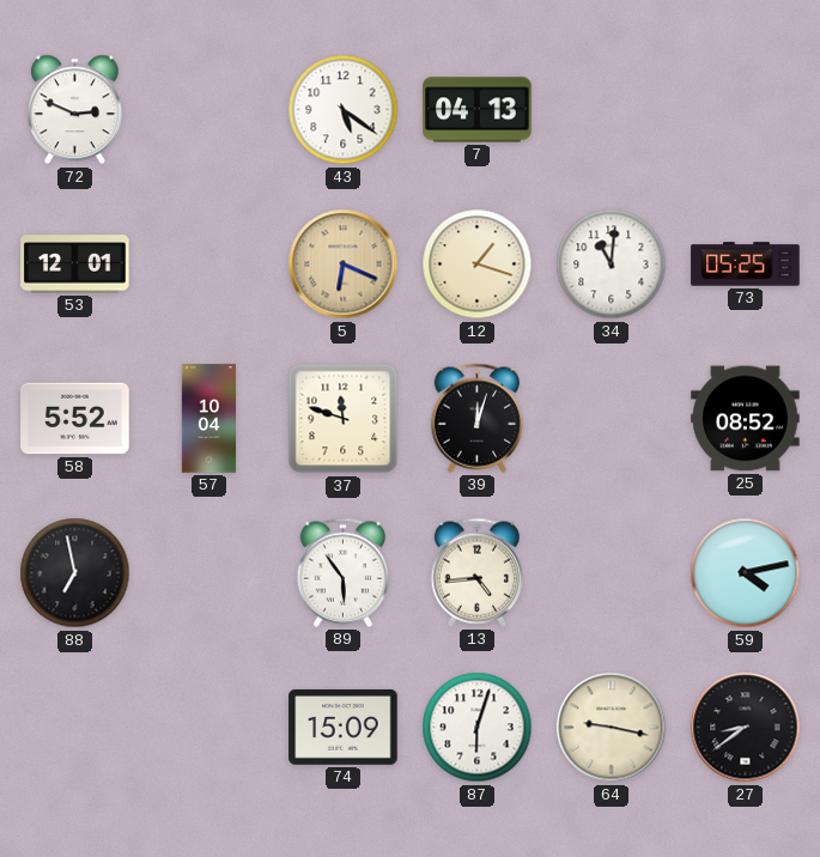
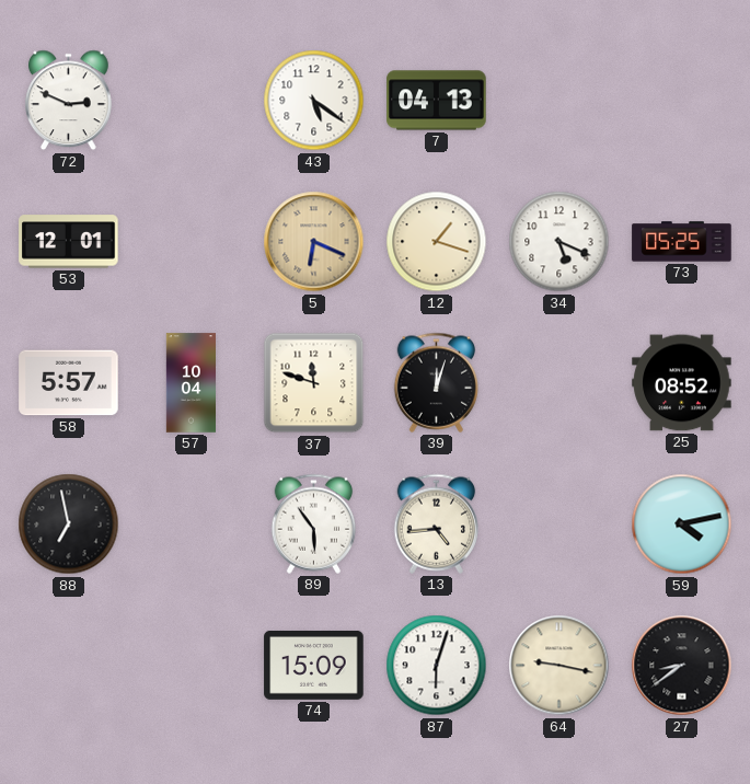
34: 11:01 -> 5:19
58: 5:52 -> 5:57
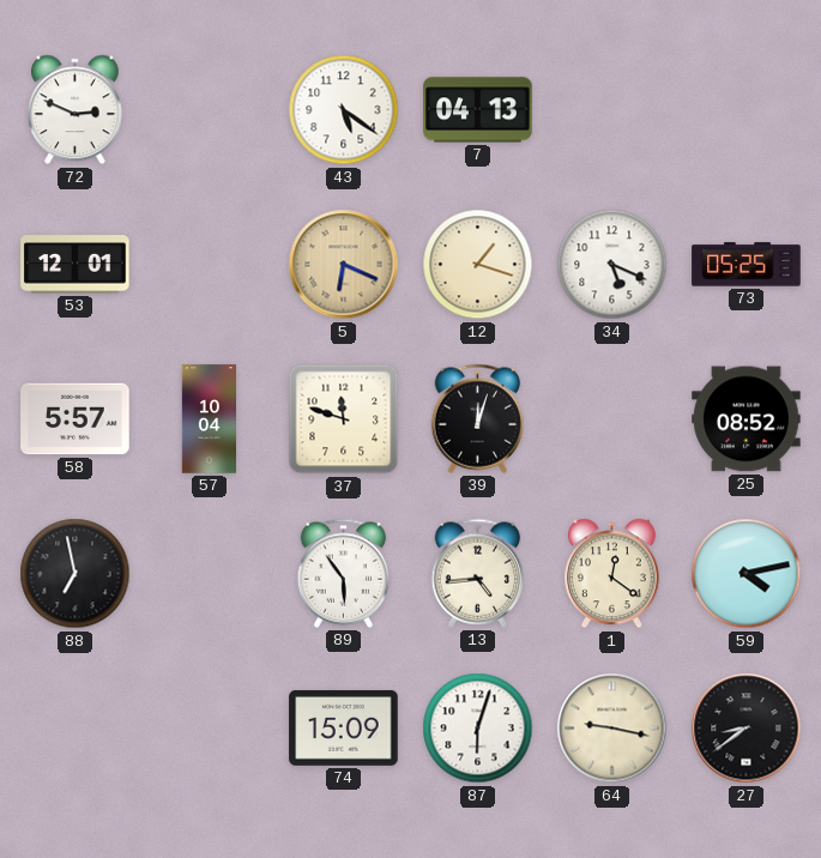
1: none -> 12:21
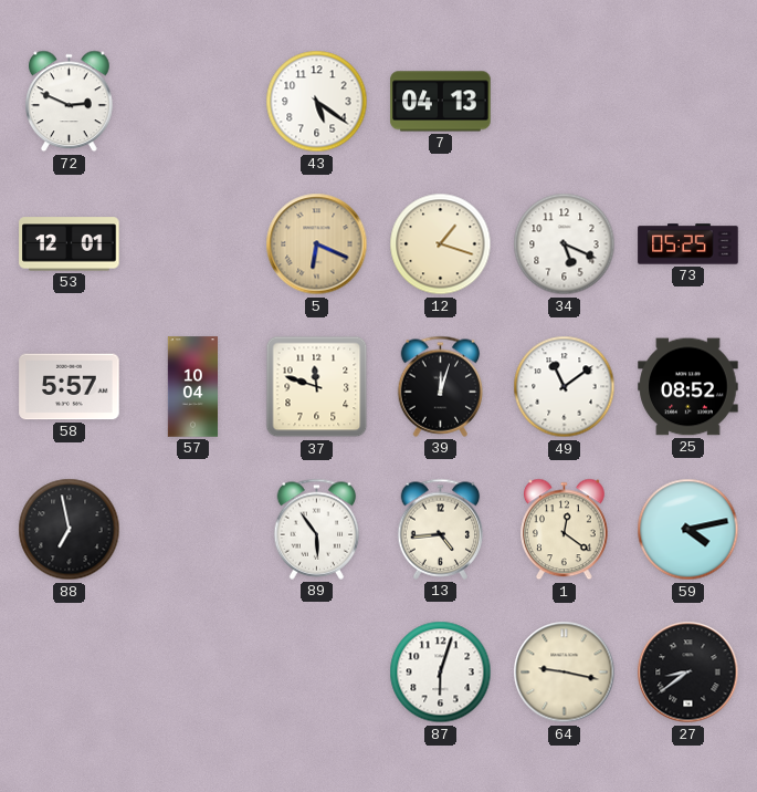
49: none -> 11:09
74: 15:09 -> none
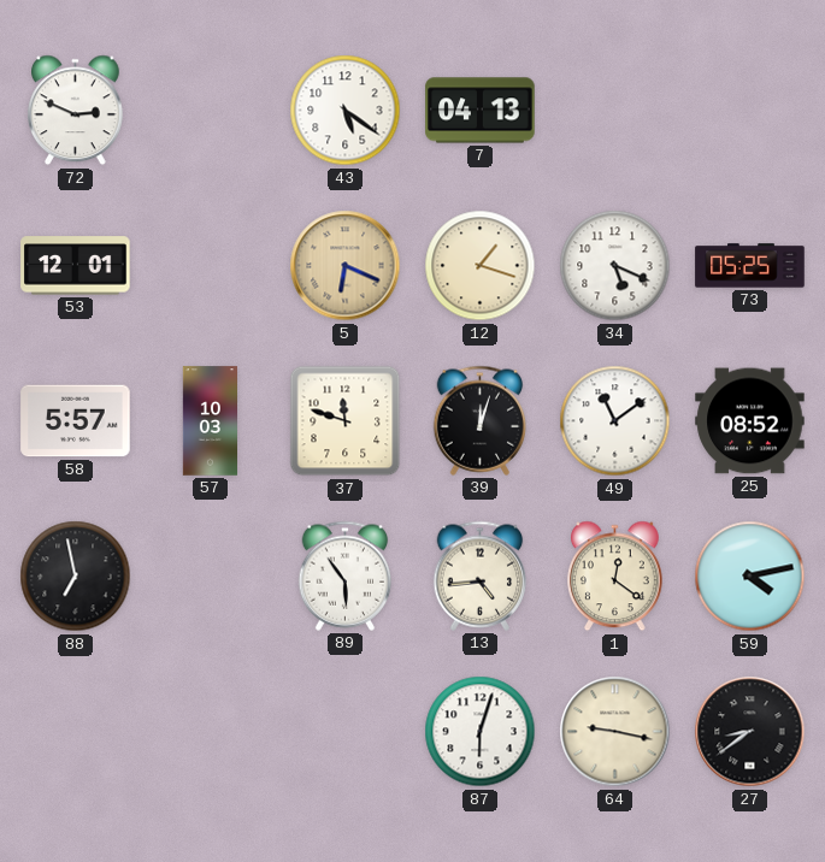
57: 10:04 -> 10:03
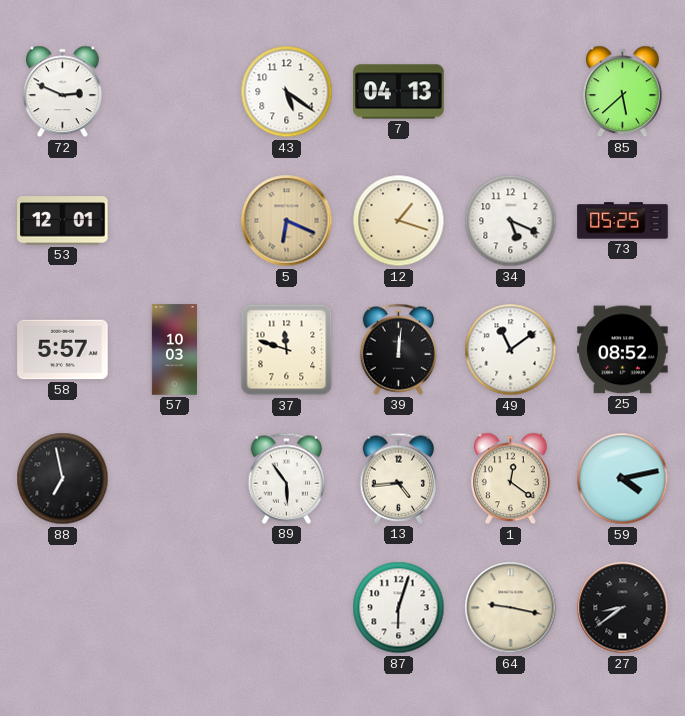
85: none -> 5:38
39: 12:03 -> 12:01
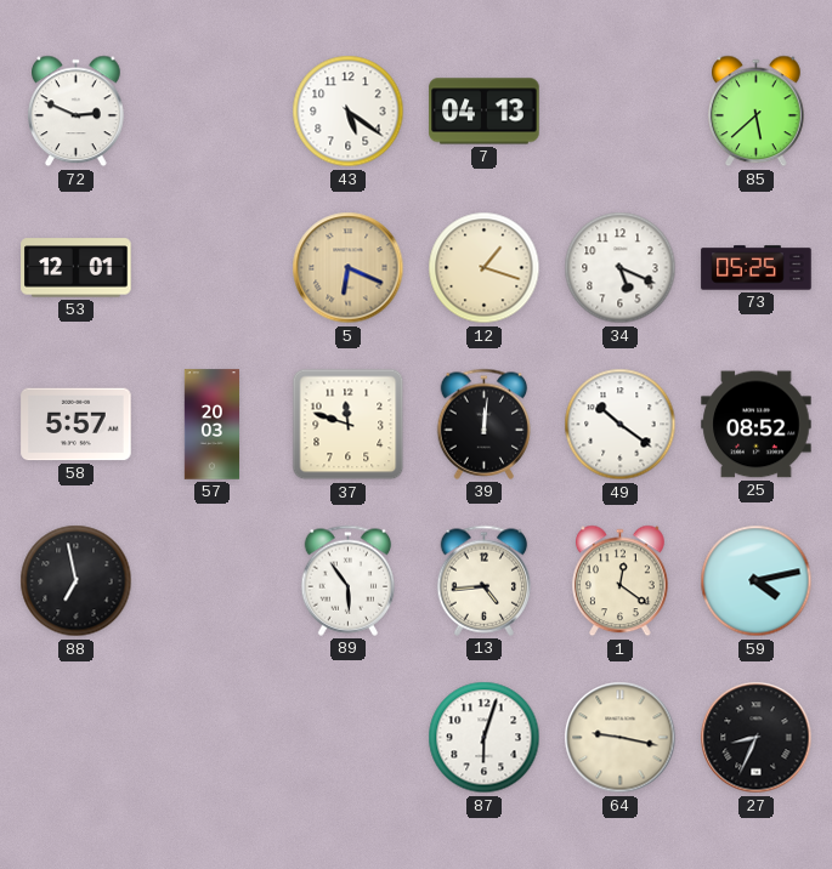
57: 10:03 -> 20:03
49: 11:09 -> 10:21
27: 8:39 -> 8:34
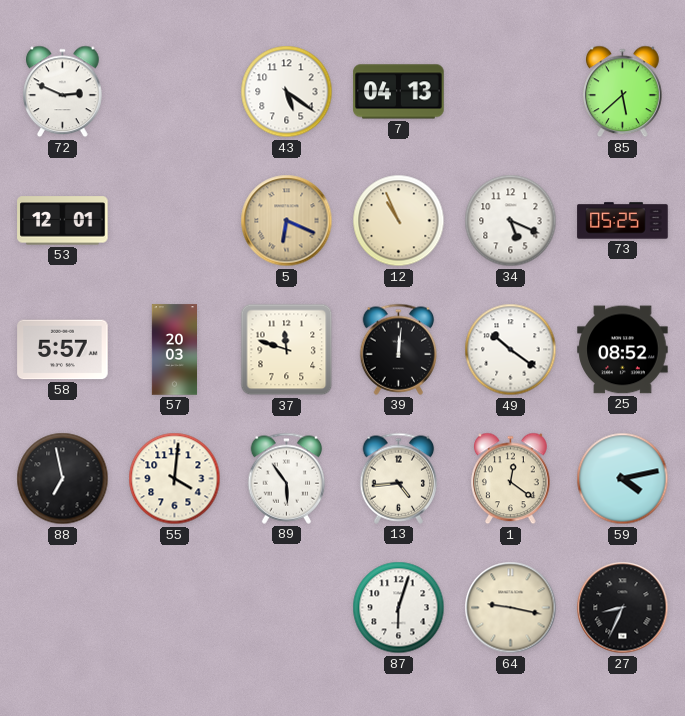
12: 1:18 -> 10:56
55: none -> 4:01
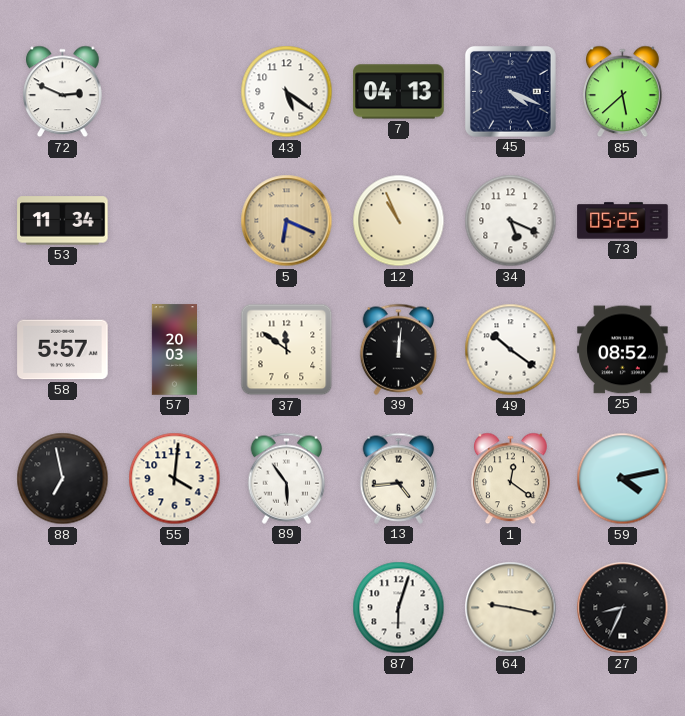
45: none -> 4:19
53: 12:01 -> 11:34
37: 11:48 -> 11:51
